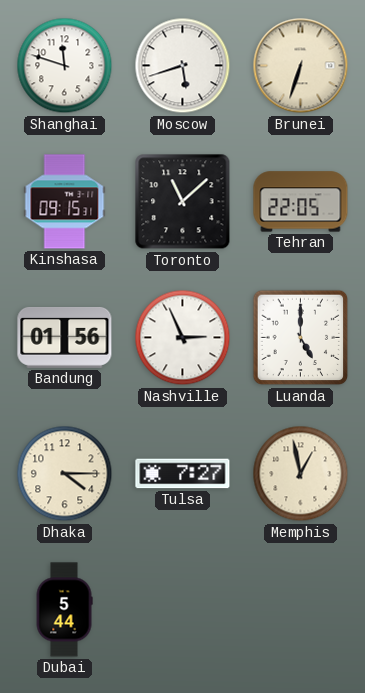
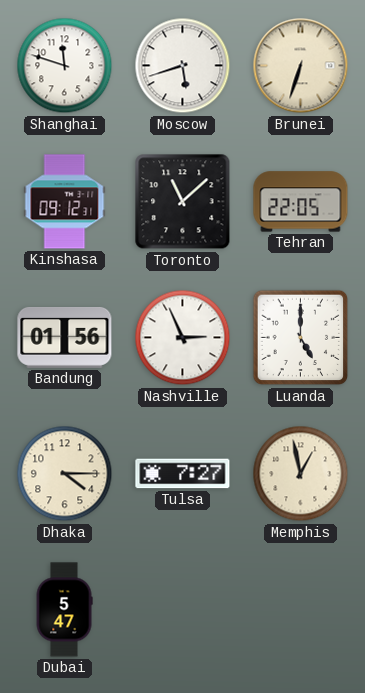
Kinshasa: 09:15 -> 09:12
Dubai: 5:44 -> 5:47
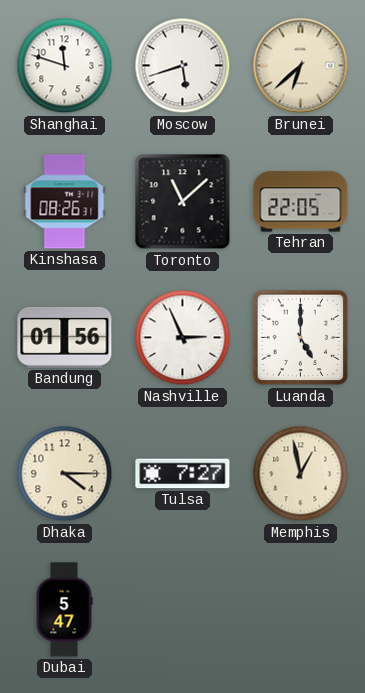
Brunei: 6:33 -> 6:38
Kinshasa: 09:12 -> 08:26
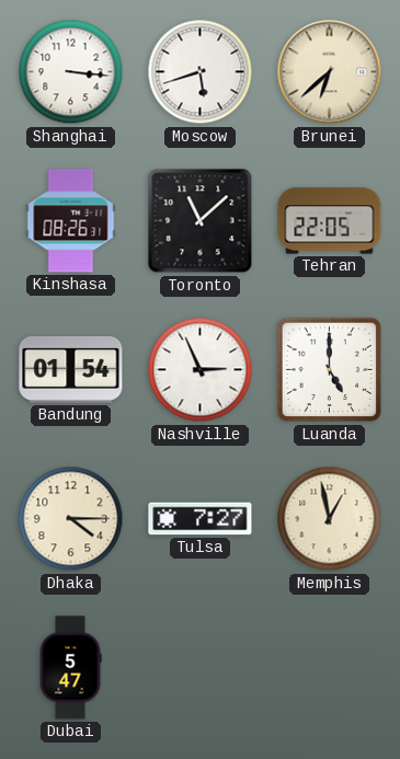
Shanghai: 11:48 -> 3:16
Bandung: 01:56 -> 01:54
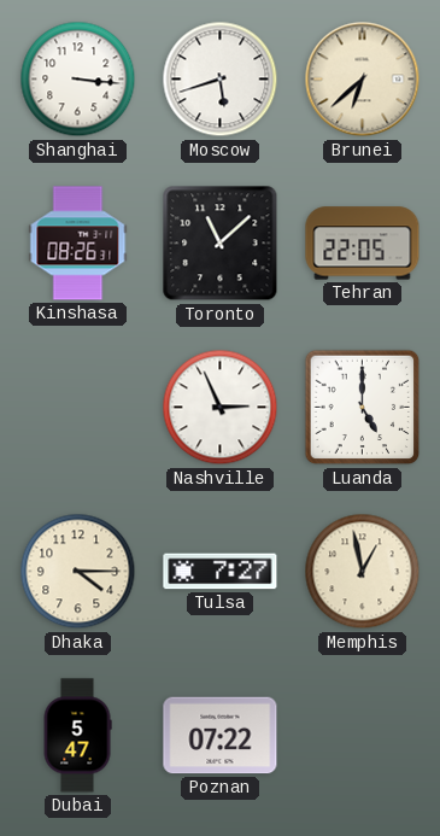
Bandung: 01:54 -> none
Poznan: none -> 07:22
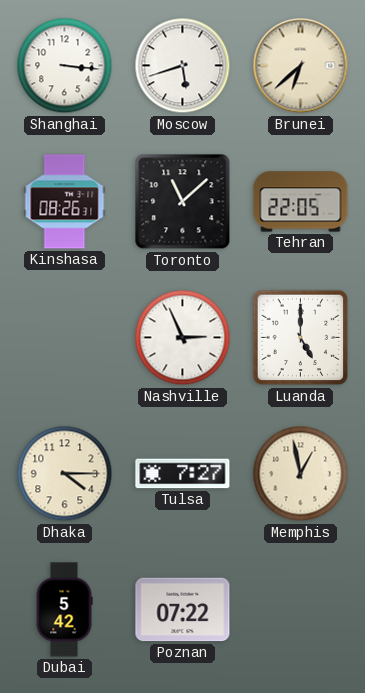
Dubai: 5:47 -> 5:42
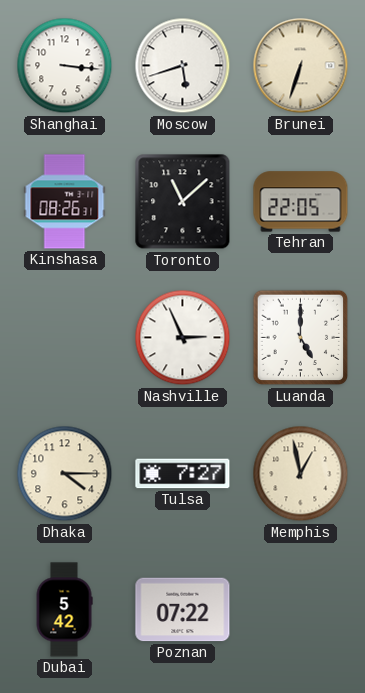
Brunei: 6:38 -> 6:33
